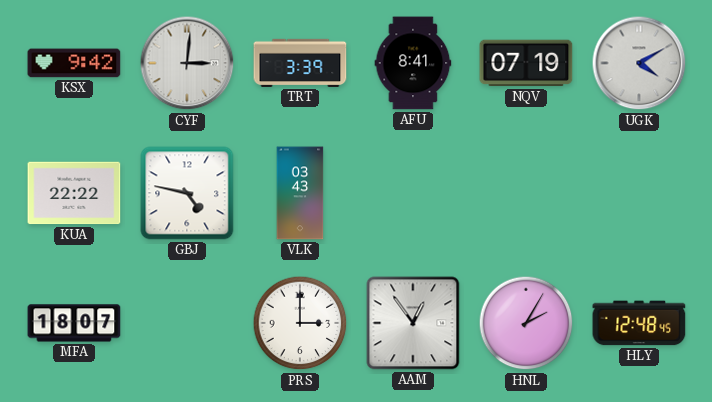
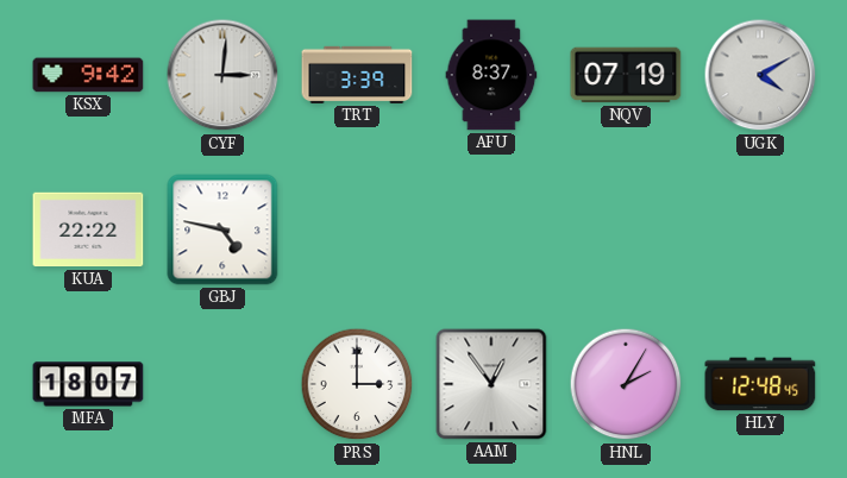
AFU: 8:41 -> 8:37
VLK: 03:43 -> none
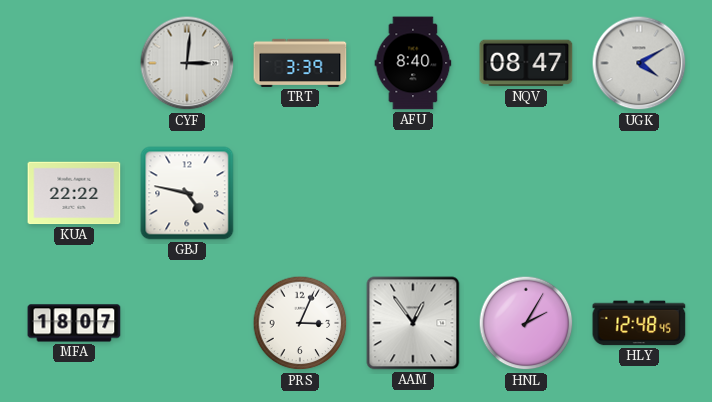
KSX: 9:42 -> none
AFU: 8:37 -> 8:40
NQV: 07:19 -> 08:47
PRS: 3:00 -> 3:04
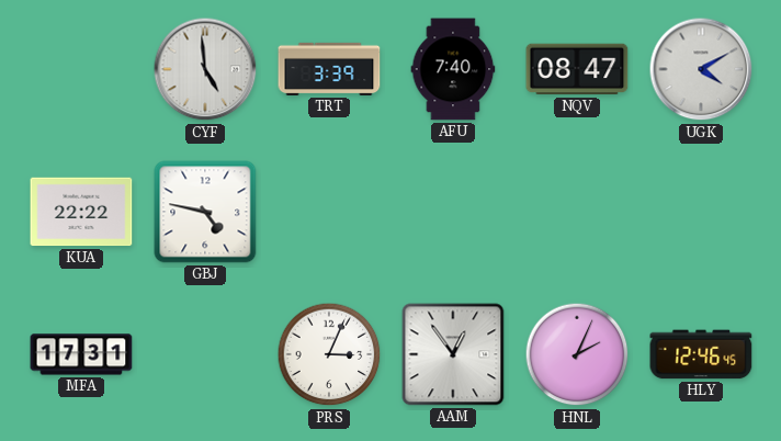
CYF: 3:01 -> 4:59
AFU: 8:40 -> 7:40
MFA: 18:07 -> 17:31
HNL: 2:05 -> 2:04
HLY: 12:48 -> 12:46
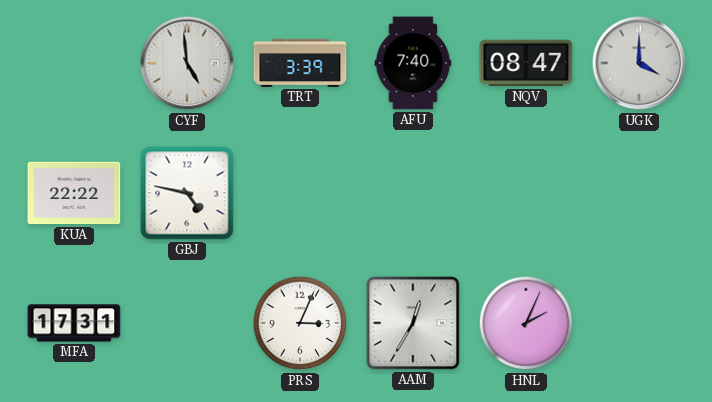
UGK: 4:10 -> 4:00
AAM: 12:54 -> 12:35
HLY: 12:46 -> none
